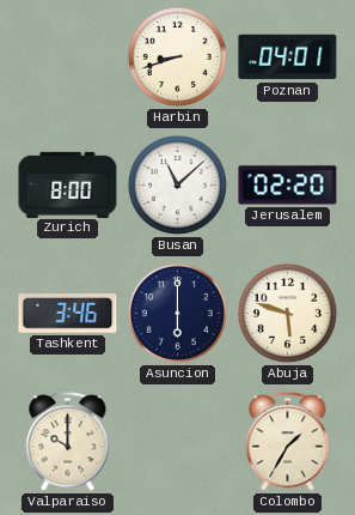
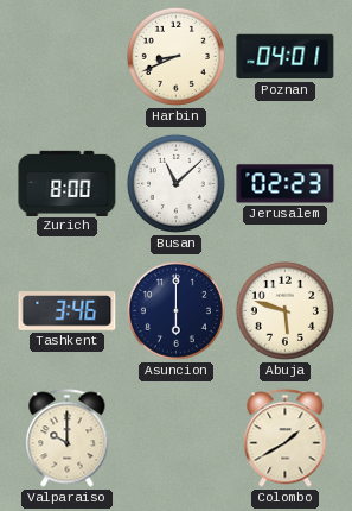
Harbin: 8:42 -> 8:41
Jerusalem: 02:20 -> 02:23
Colombo: 1:35 -> 1:40
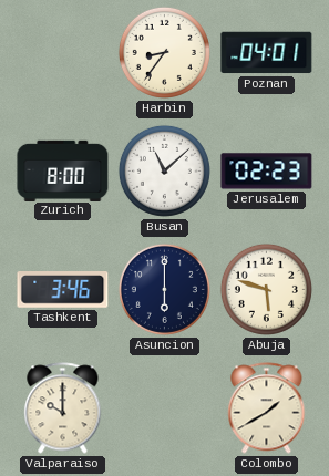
Harbin: 8:41 -> 8:36
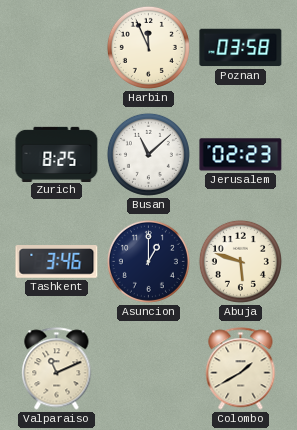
Harbin: 8:36 -> 11:56
Poznan: 04:01 -> 03:58
Zurich: 8:00 -> 8:25
Asuncion: 6:00 -> 1:00
Valparaiso: 10:00 -> 11:11
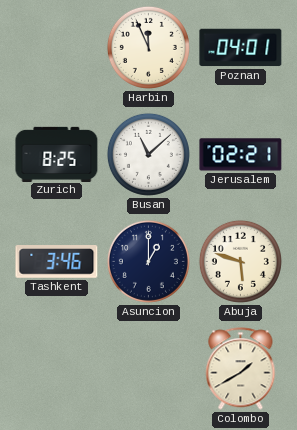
Poznan: 03:58 -> 04:01
Jerusalem: 02:23 -> 02:21
Valparaiso: 11:11 -> none
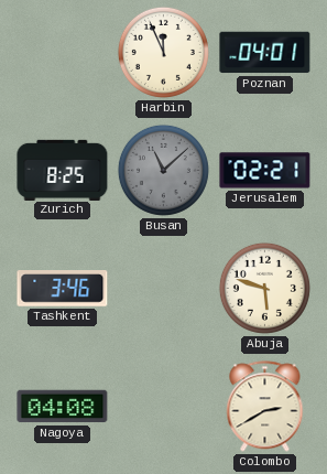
Busan dial: white -> grey
Asuncion: 1:00 -> none
Nagoya: none -> 04:08
Colombo: 1:40 -> 2:40
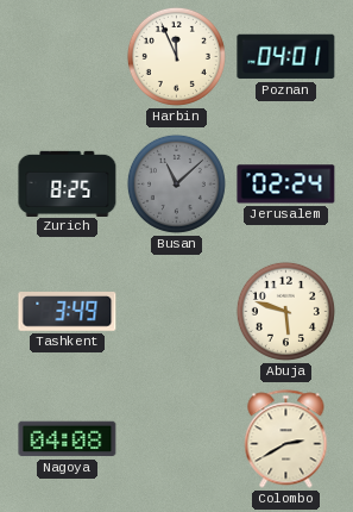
Jerusalem: 02:21 -> 02:24
Tashkent: 3:46 -> 3:49
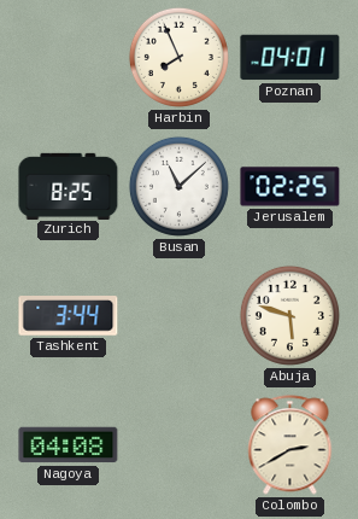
Harbin: 11:56 -> 7:56
Busan dial: grey -> white
Jerusalem: 02:24 -> 02:25
Tashkent: 3:49 -> 3:44
